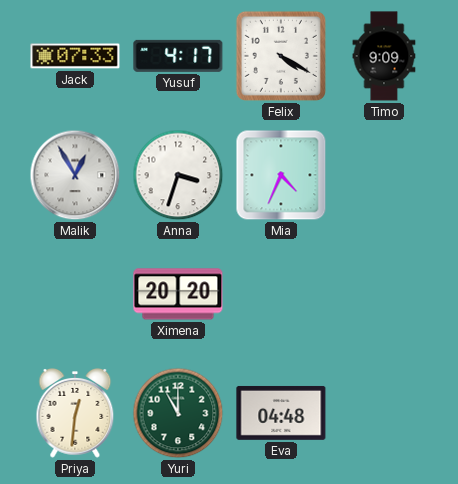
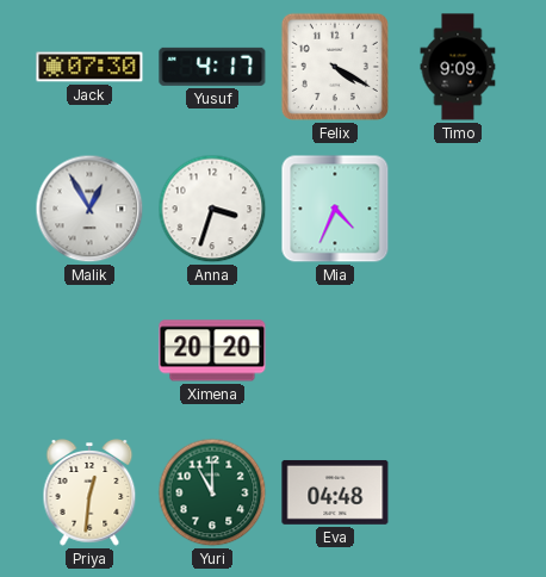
Jack: 07:33 -> 07:30
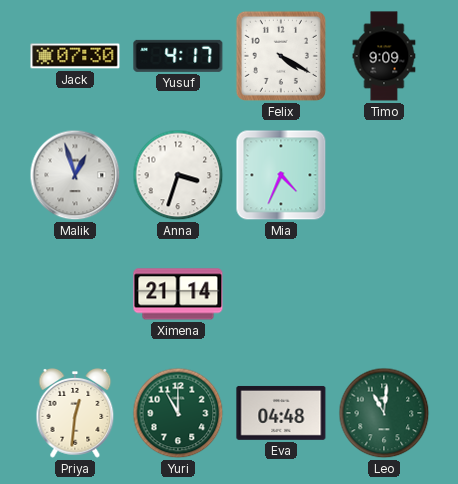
Malik: 12:55 -> 12:57
Ximena: 20:20 -> 21:14
Leo: none -> 11:01
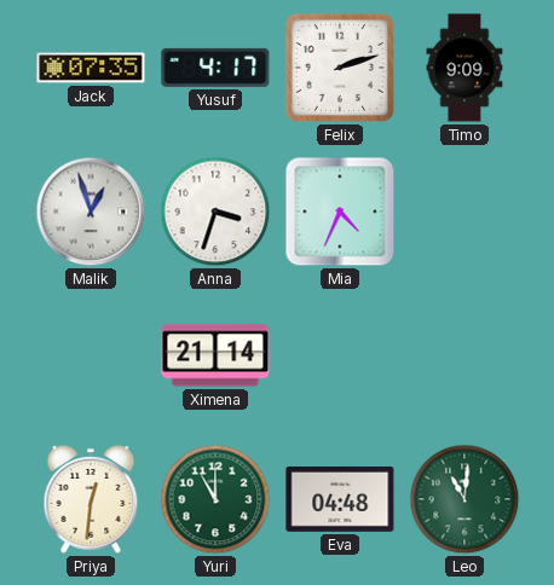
Jack: 07:30 -> 07:35
Felix: 4:20 -> 2:12
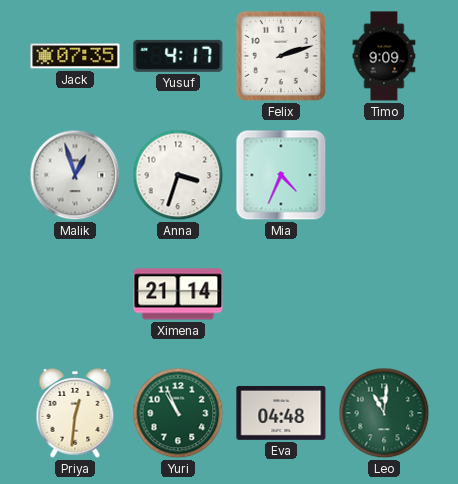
Yuri: 11:00 -> 10:56
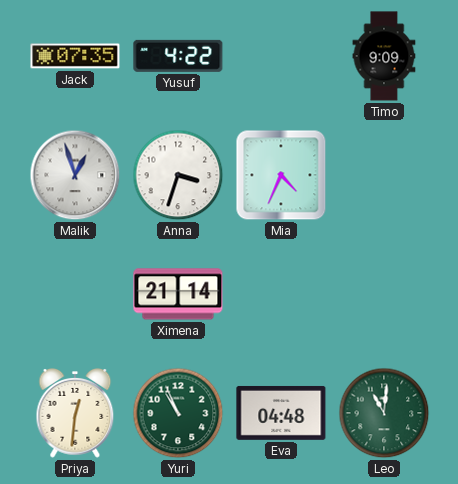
Yusuf: 4:17 -> 4:22
Felix: 2:12 -> none
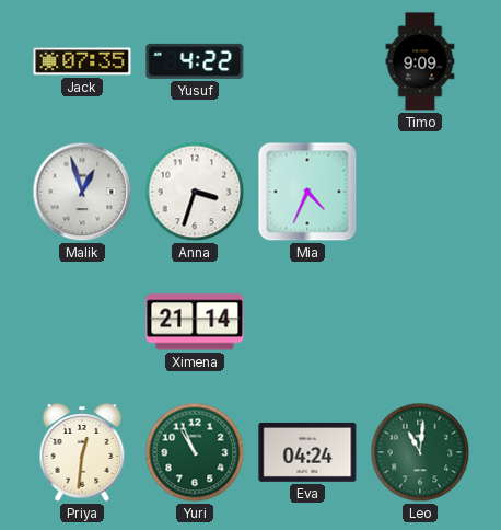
Eva: 04:48 -> 04:24
